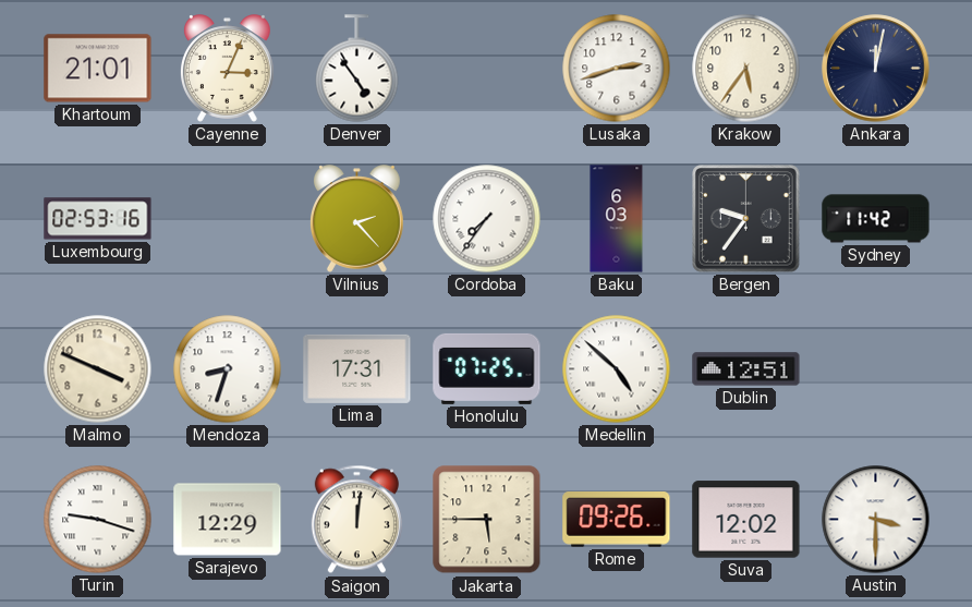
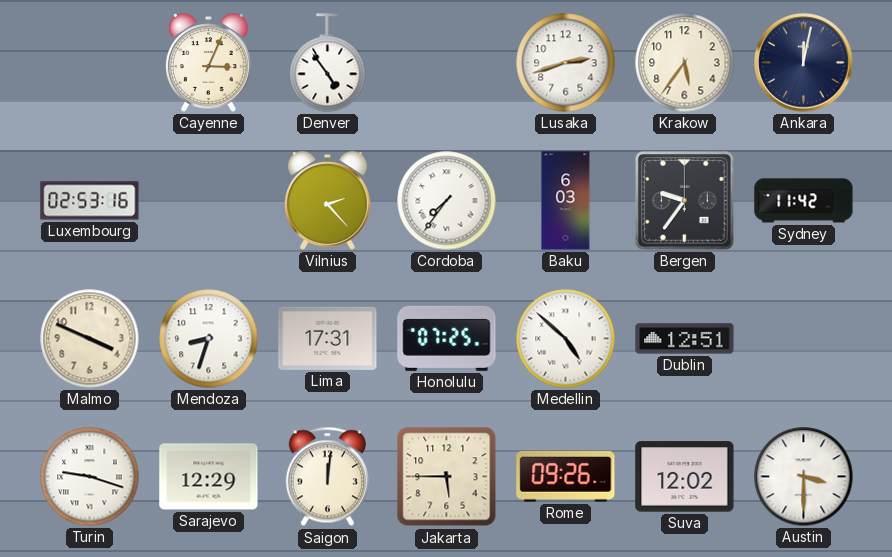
Khartoum: 21:01 -> none
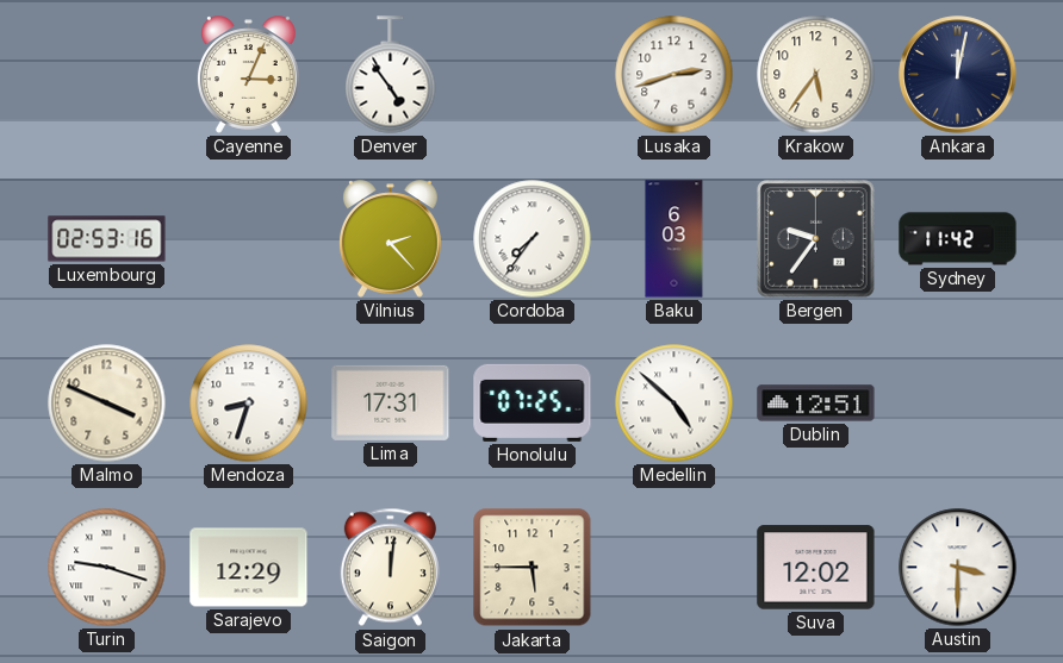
Rome: 09:26 -> none
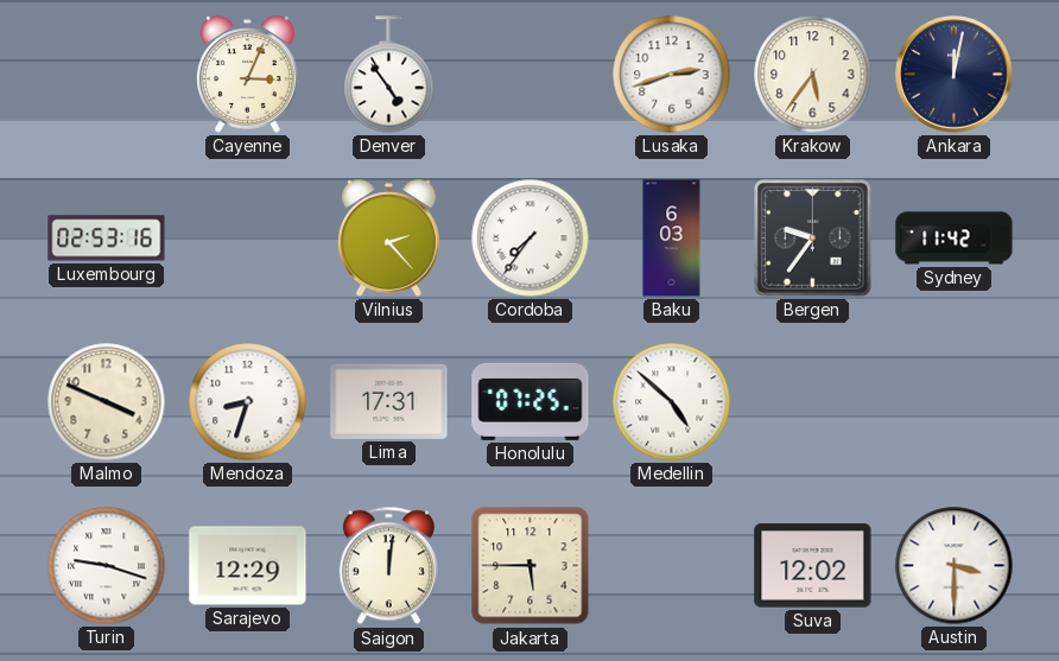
Dublin: 12:51 -> none
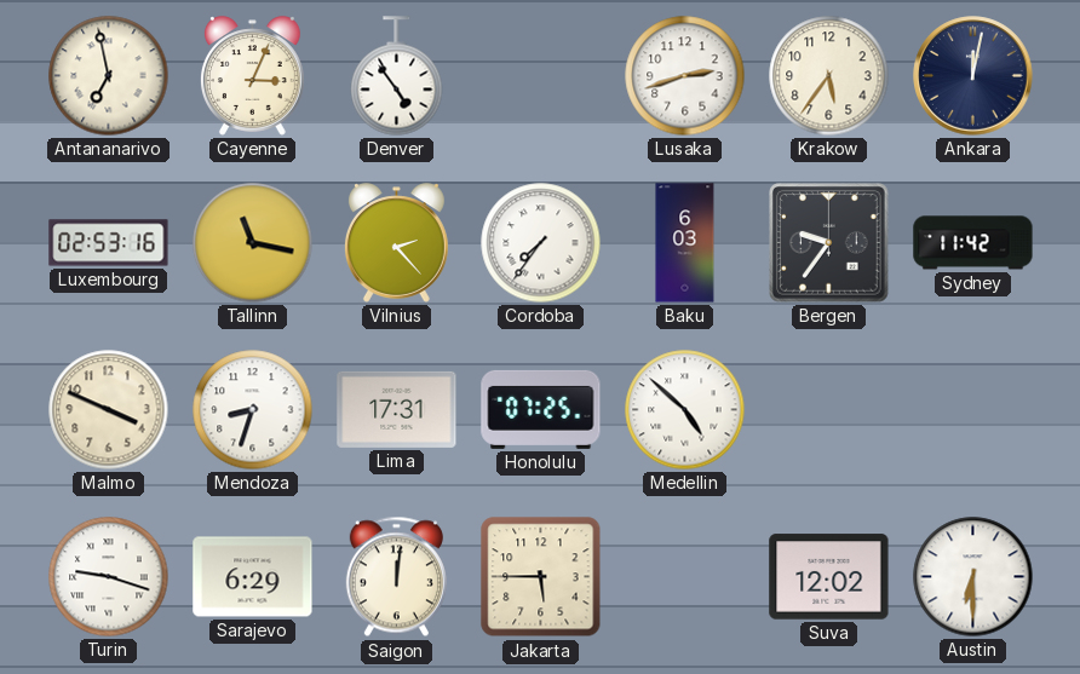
Antananarivo: none -> 6:58
Tallinn: none -> 11:17
Sarajevo: 12:29 -> 6:29
Austin: 3:30 -> 6:30
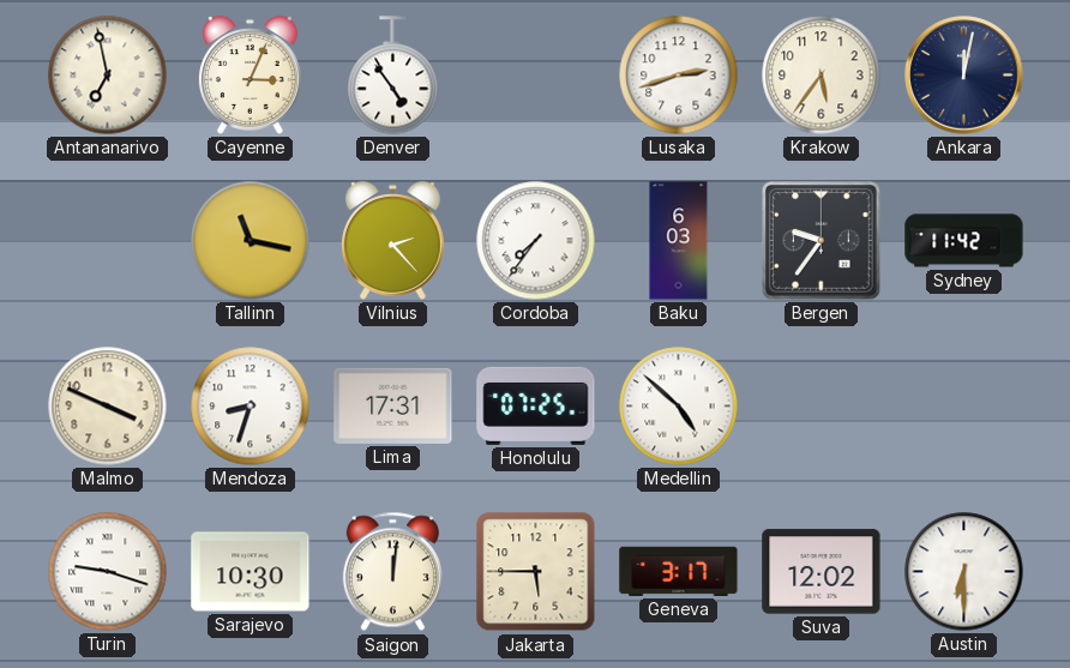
Luxembourg: 02:53 -> none
Sarajevo: 6:29 -> 10:30
Geneva: none -> 3:17
